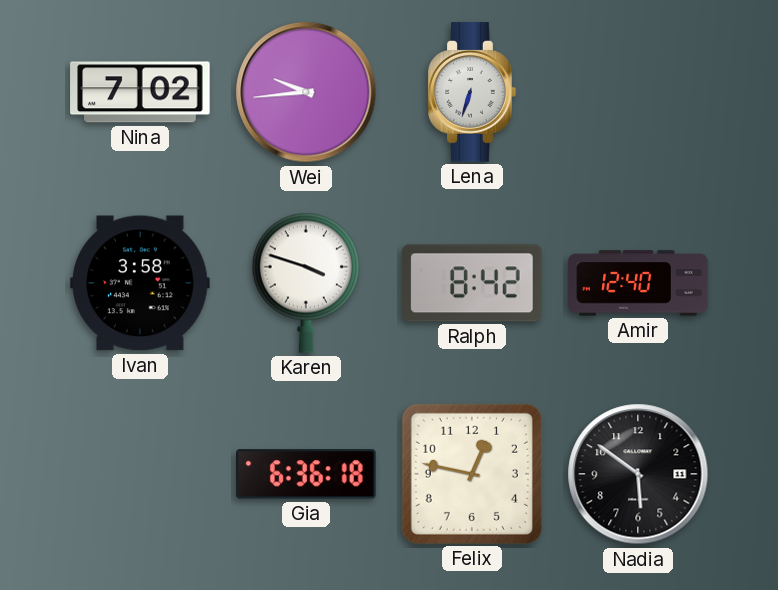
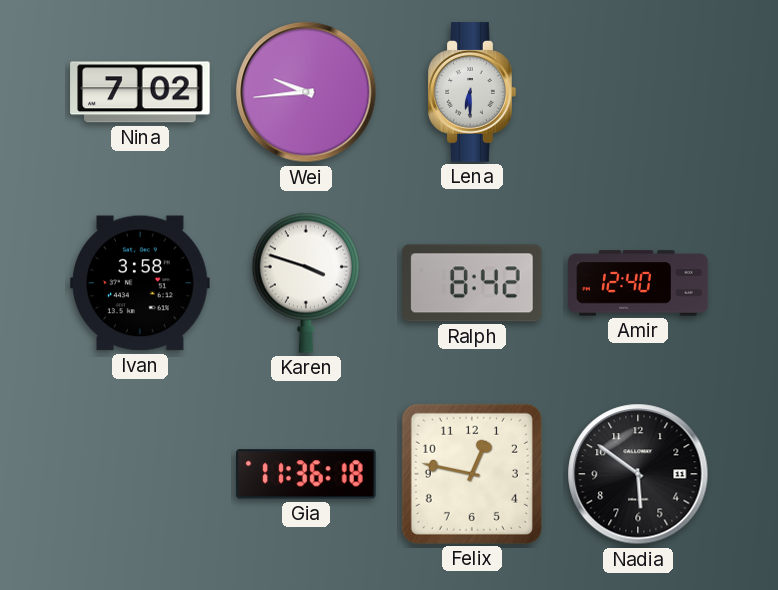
Lena: 6:33 -> 6:30
Gia: 6:36 -> 11:36
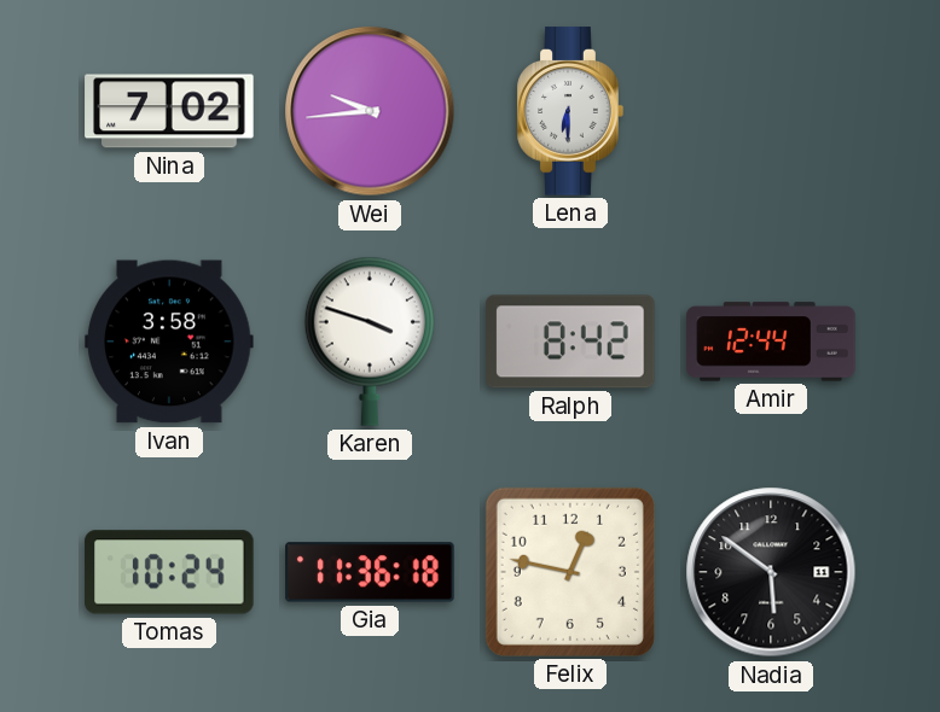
Amir: 12:40 -> 12:44
Tomas: none -> 10:24
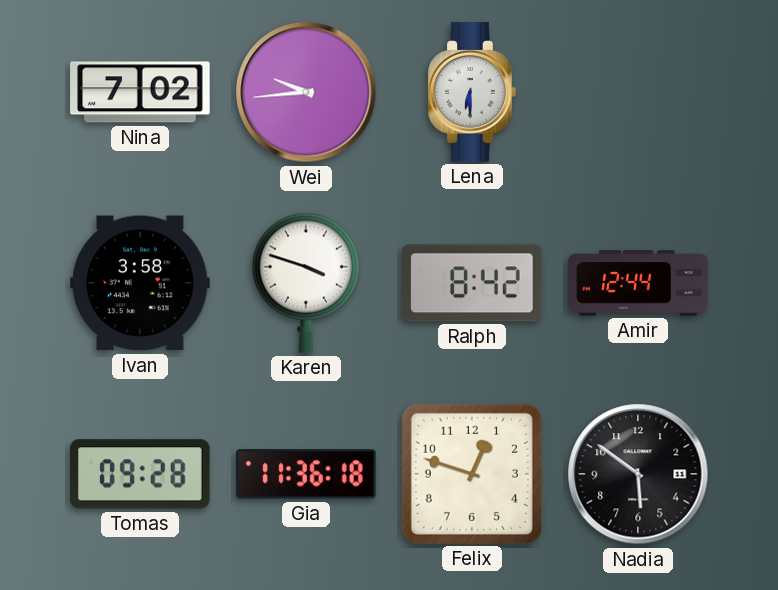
Tomas: 10:24 -> 09:28
Felix: 12:47 -> 12:48
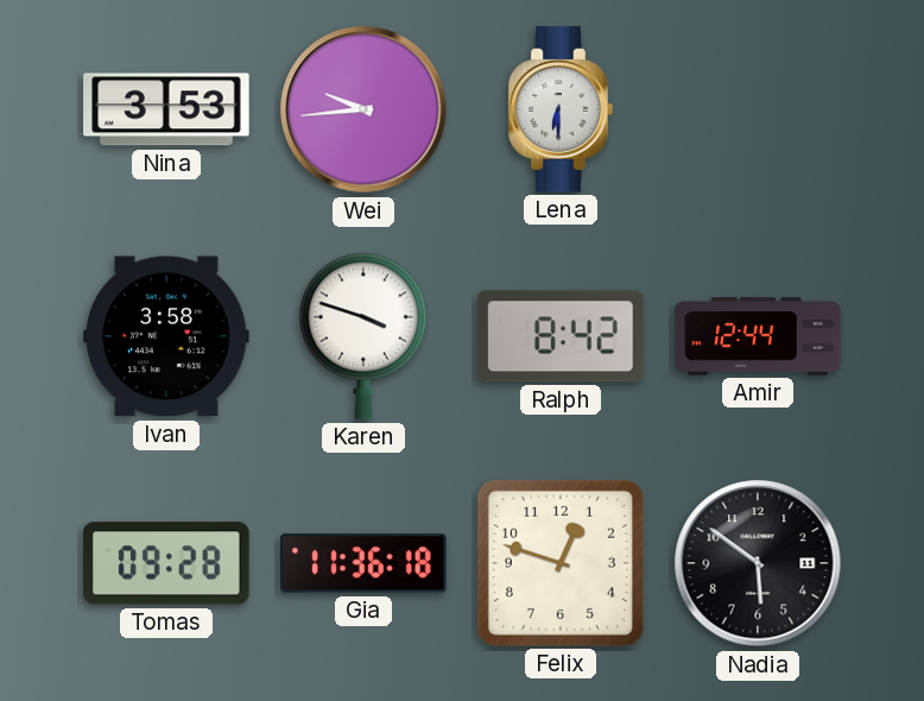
Nina: 7:02 -> 3:53
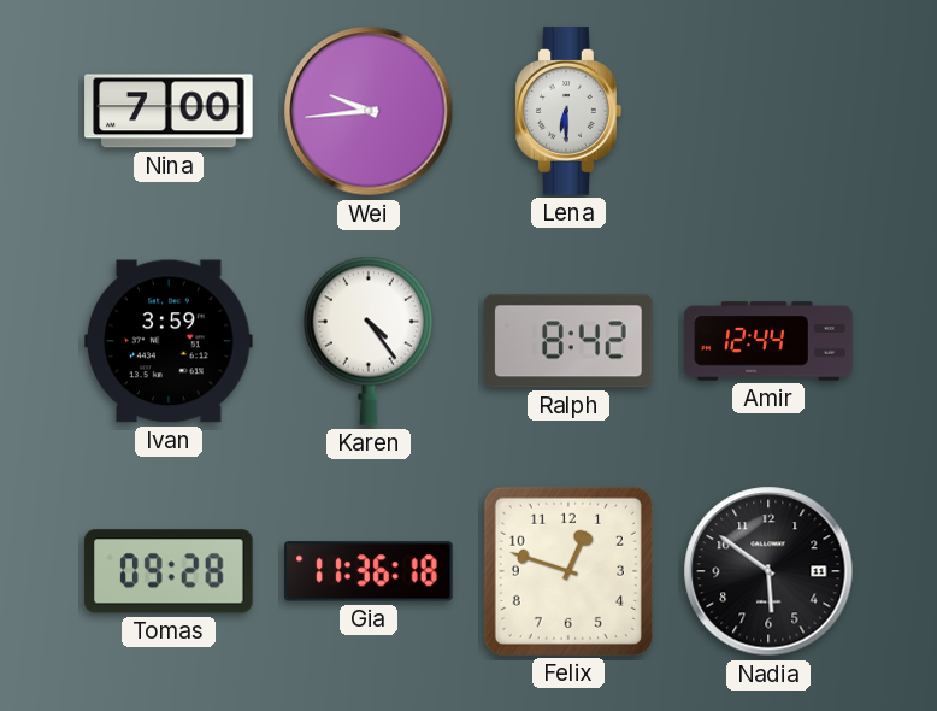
Nina: 3:53 -> 7:00
Ivan: 3:58 -> 3:59
Karen: 3:48 -> 4:24
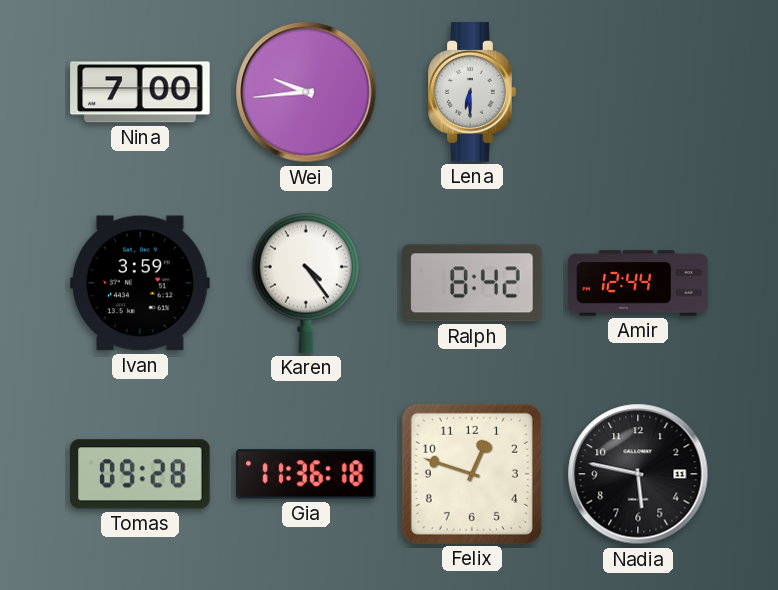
Nadia: 5:51 -> 5:47
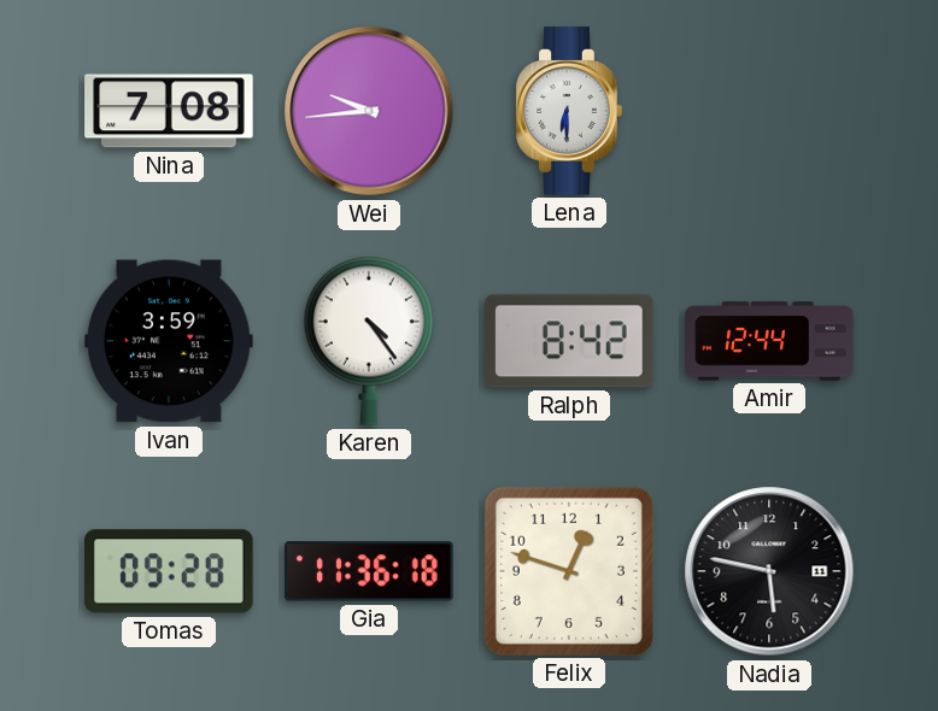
Nina: 7:00 -> 7:08
